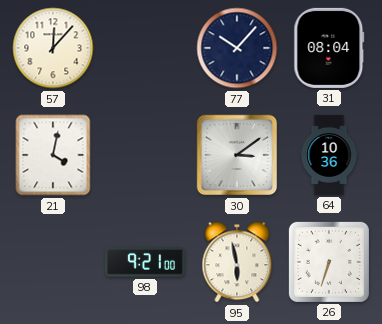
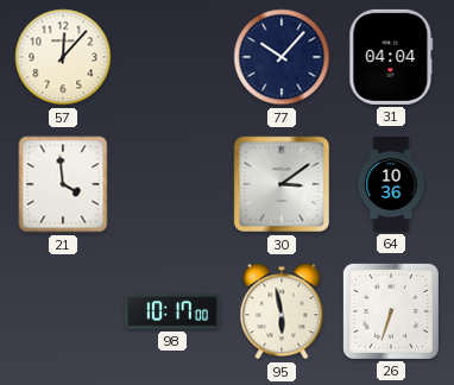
31: 08:04 -> 04:04
21: 4:02 -> 3:59
98: 9:21 -> 10:17
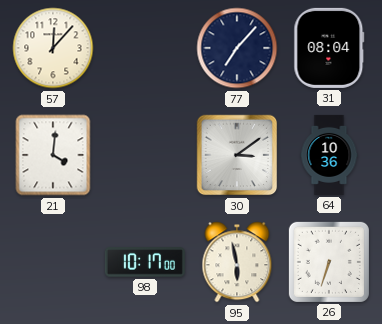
77: 10:07 -> 7:07
31: 04:04 -> 08:04
21: 3:59 -> 4:01
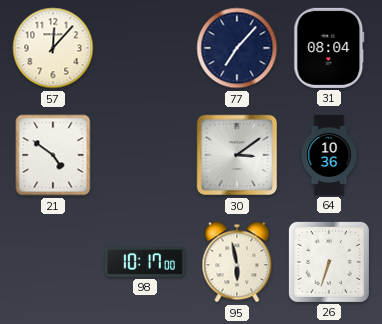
21: 4:01 -> 4:51
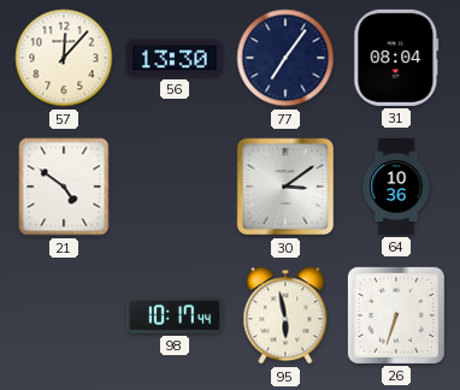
56: none -> 13:30
77: 7:07 -> 7:06
98: 10:17:00 -> 10:17:44
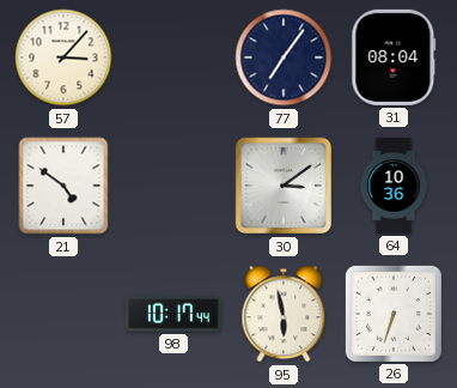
57: 12:07 -> 3:07
56: 13:30 -> none
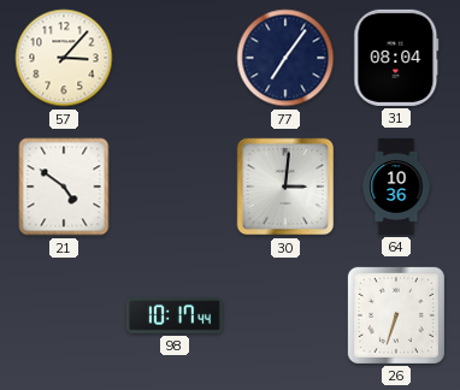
30: 3:09 -> 3:01
95: 5:58 -> none
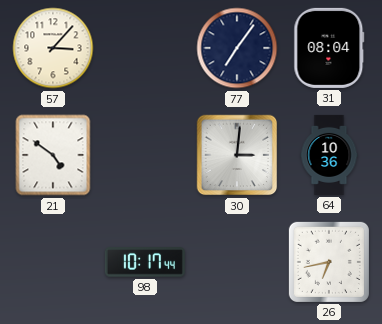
26: 6:33 -> 6:43
